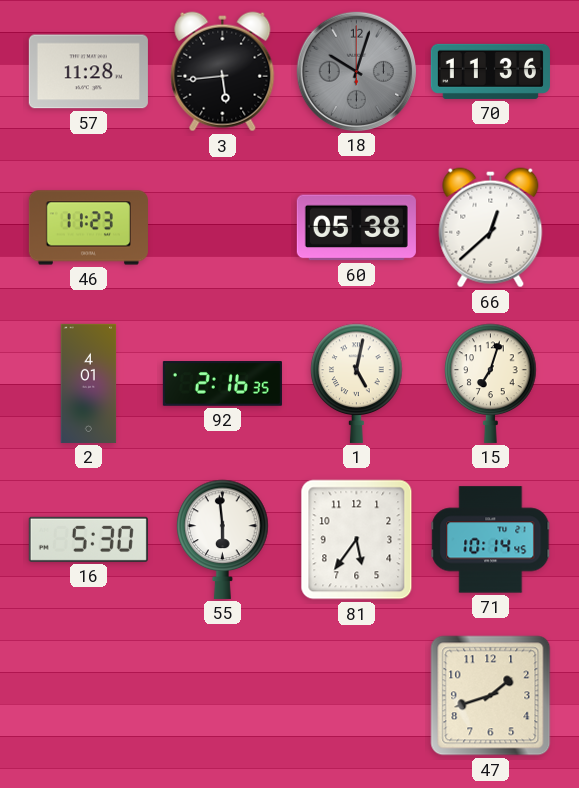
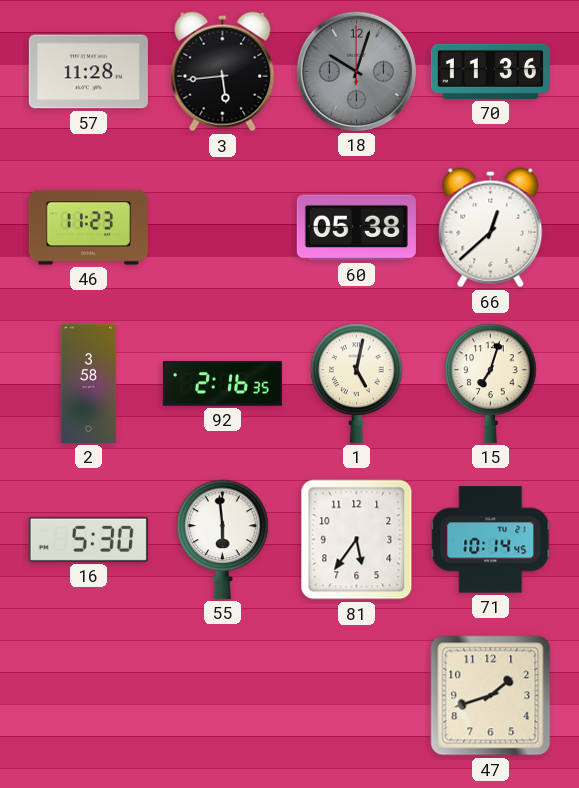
2: 4:01 -> 3:58
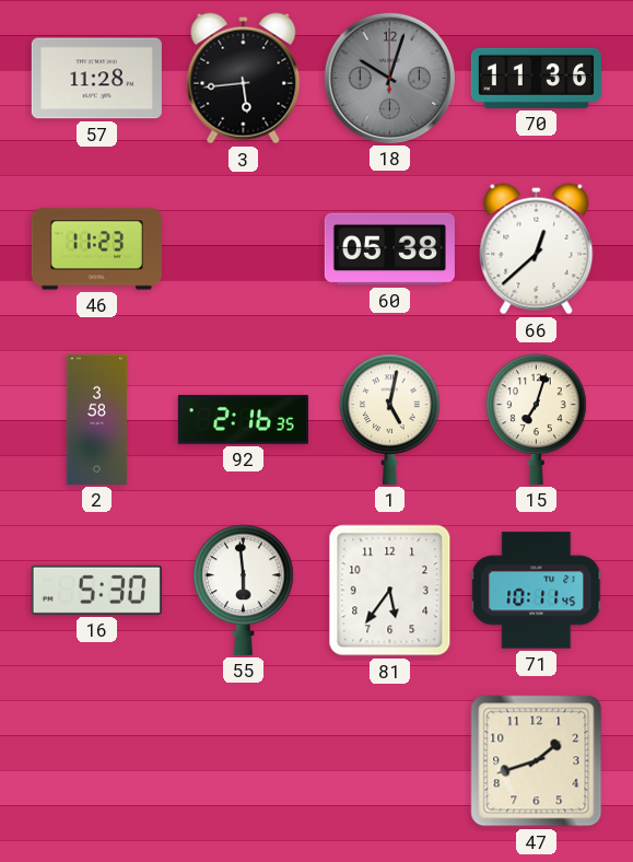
71: 10:14 -> 10:11
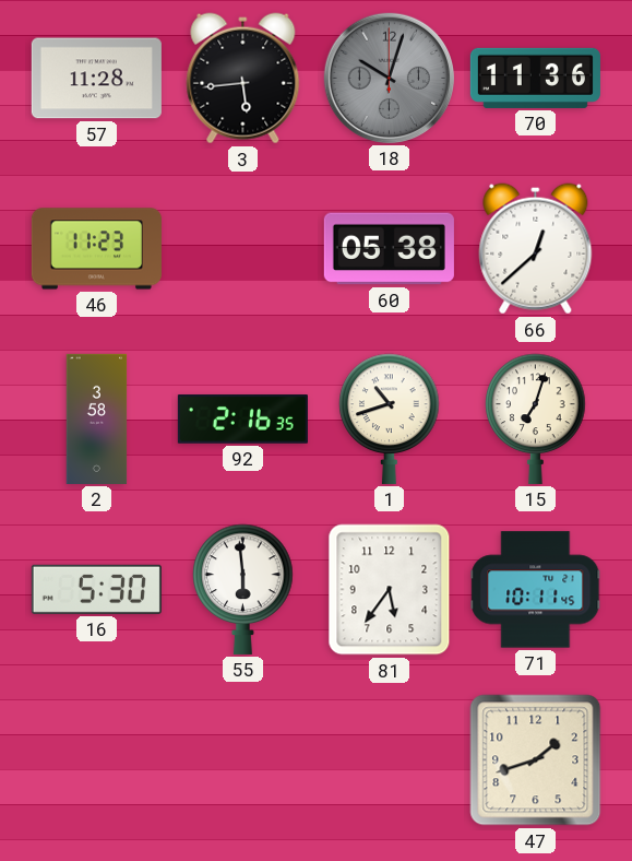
1: 5:02 -> 10:42
